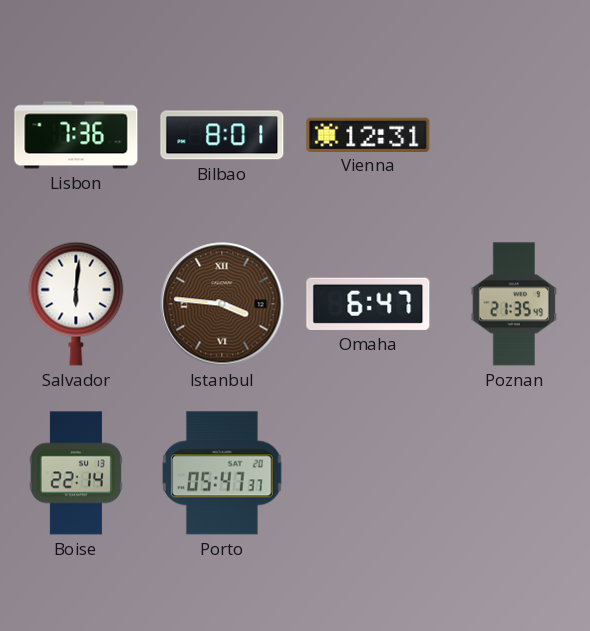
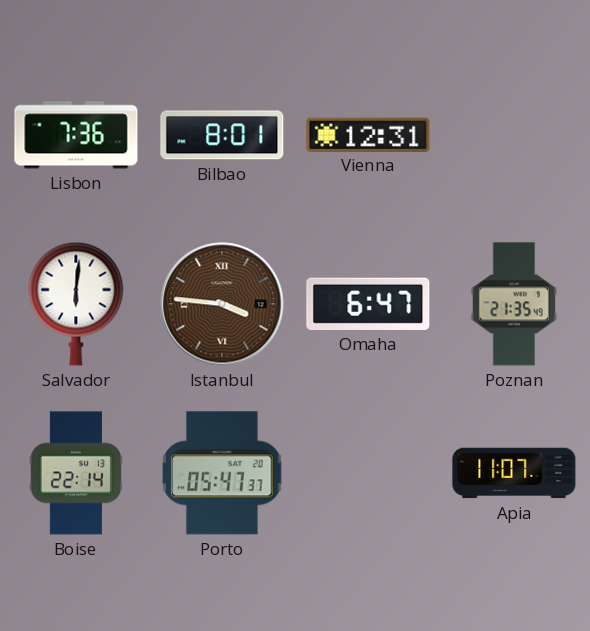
Apia: none -> 11:07
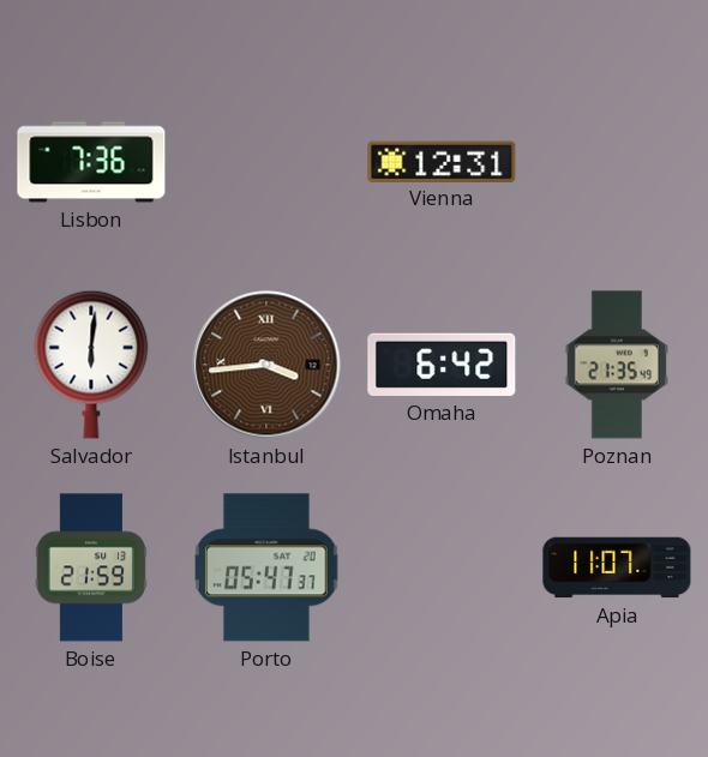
Bilbao: 8:01 -> none
Istanbul: 3:46 -> 3:44
Omaha: 6:47 -> 6:42
Boise: 22:14 -> 21:59
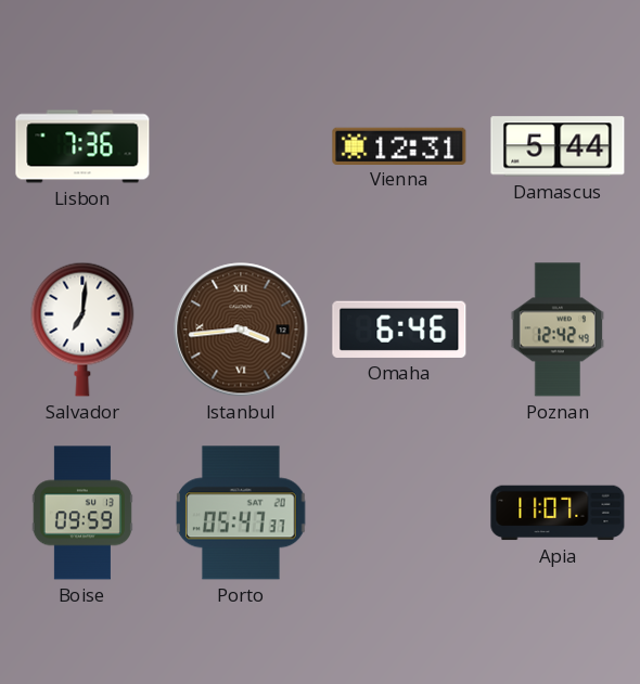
Damascus: none -> 5:44
Salvador: 6:01 -> 7:01
Omaha: 6:42 -> 6:46
Poznan: 21:35 -> 12:42
Boise: 21:59 -> 09:59
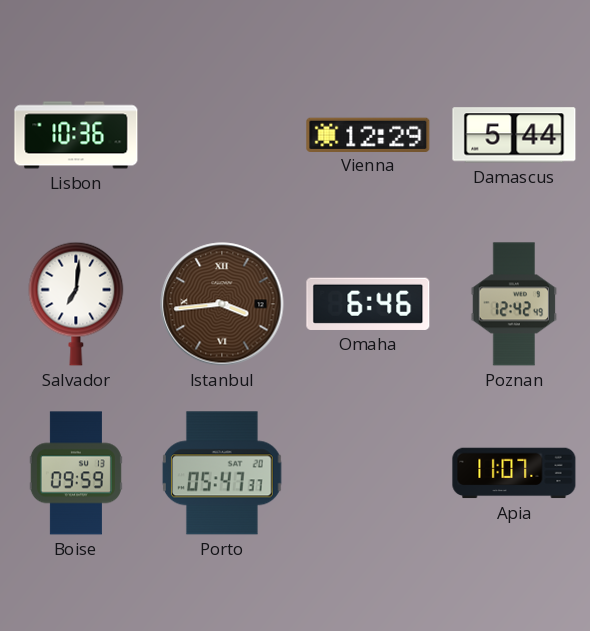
Lisbon: 7:36 -> 10:36
Vienna: 12:31 -> 12:29
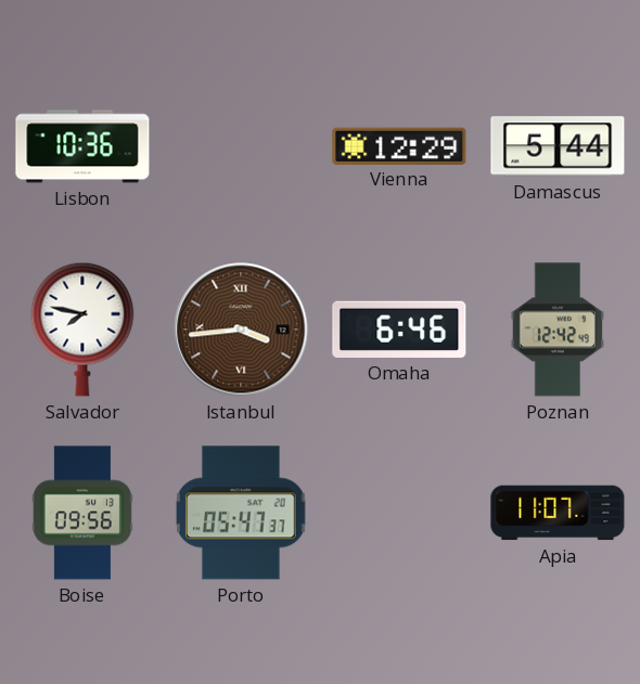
Salvador: 7:01 -> 7:47
Boise: 09:59 -> 09:56
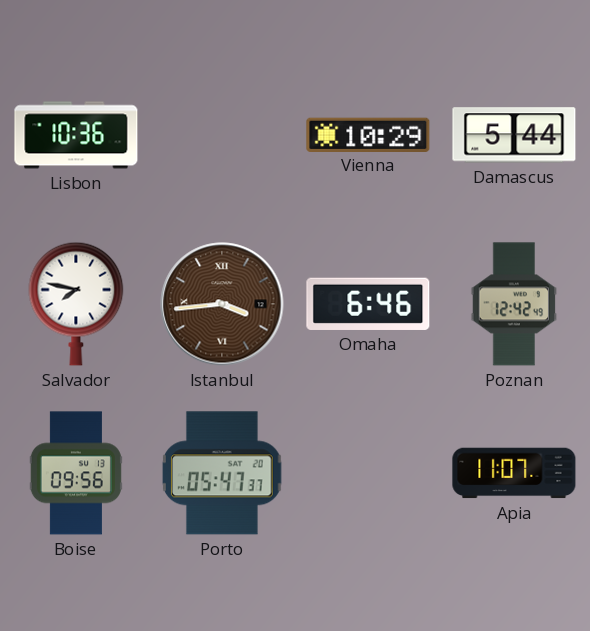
Vienna: 12:29 -> 10:29
